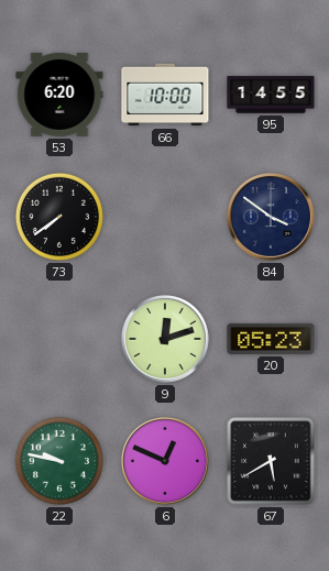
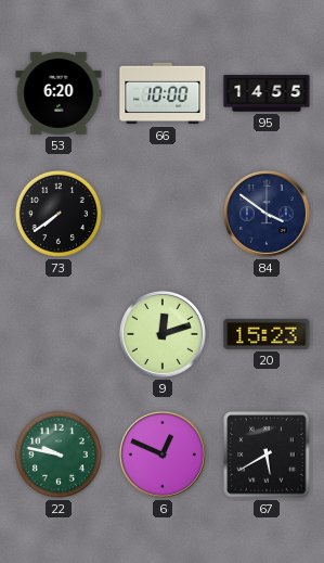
20: 05:23 -> 15:23
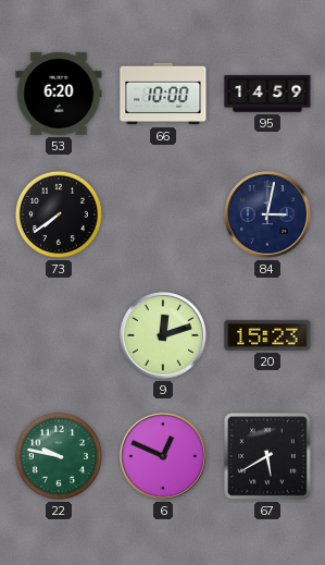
95: 14:55 -> 14:59
84: 3:51 -> 3:02
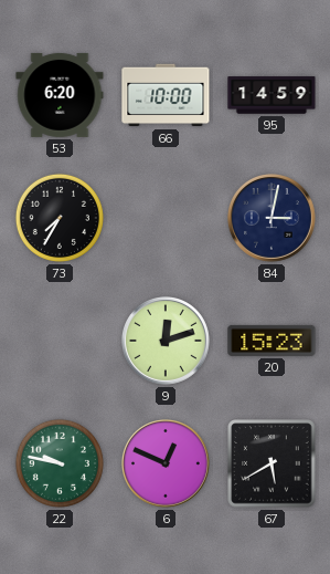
73: 7:39 -> 7:35
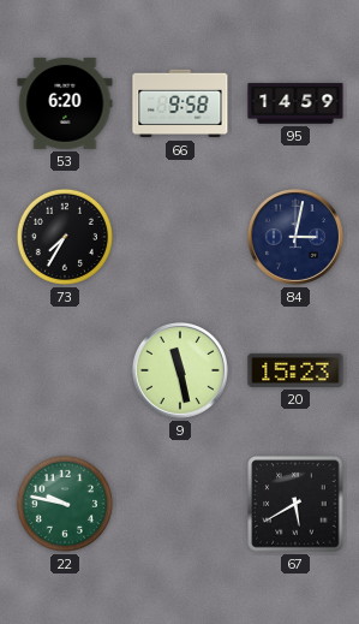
66: 10:00 -> 9:58
9: 12:12 -> 11:28
6: 12:49 -> none
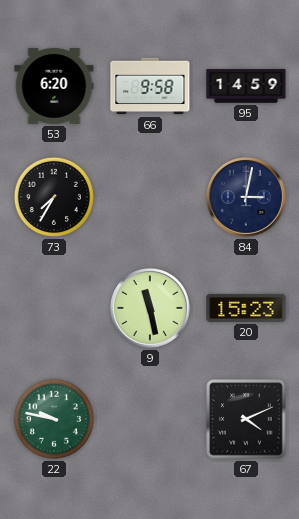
67: 5:40 -> 4:11
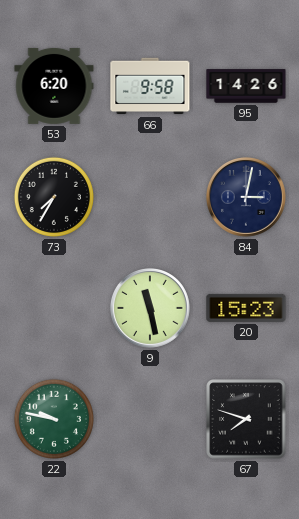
95: 14:59 -> 14:26
67: 4:11 -> 7:48
